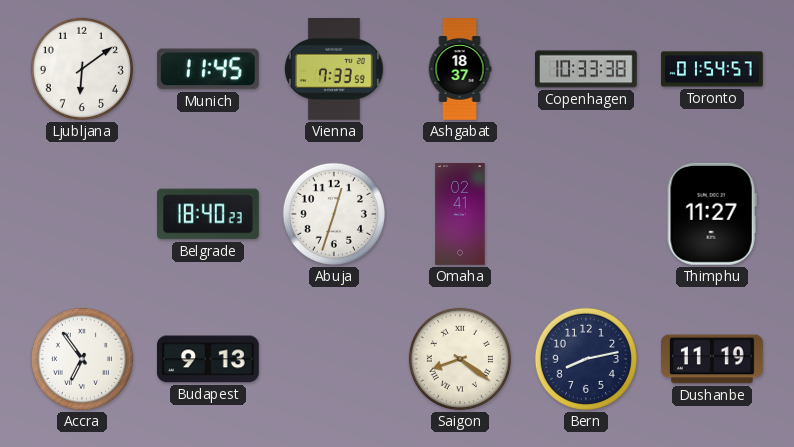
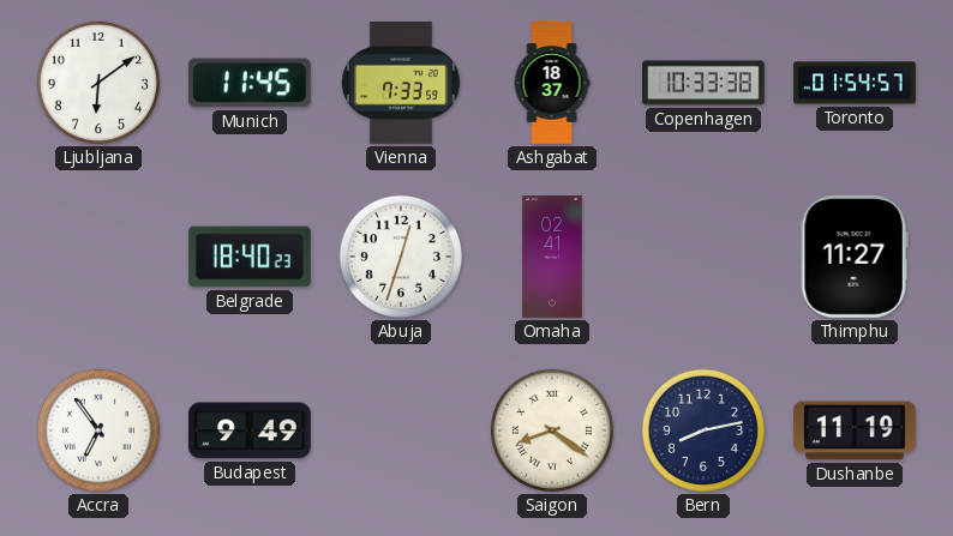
Budapest: 9:13 -> 9:49
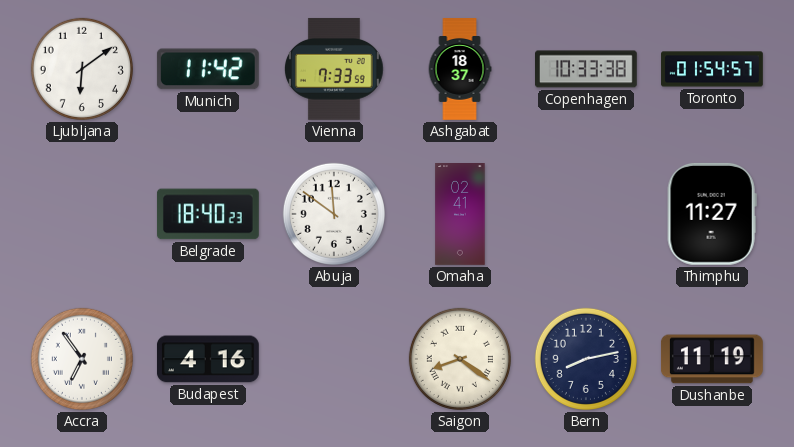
Munich: 11:45 -> 11:42
Abuja: 12:33 -> 11:51
Budapest: 9:49 -> 4:16
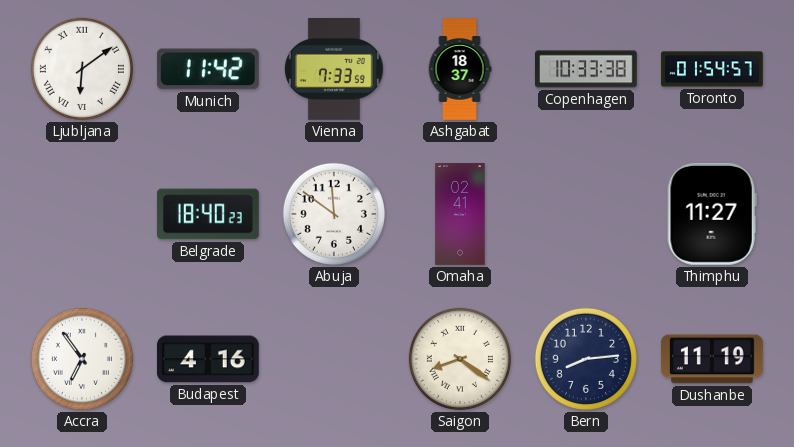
Ljubljana numerals: Arabic -> Roman
Bern: 8:13 -> 8:14
